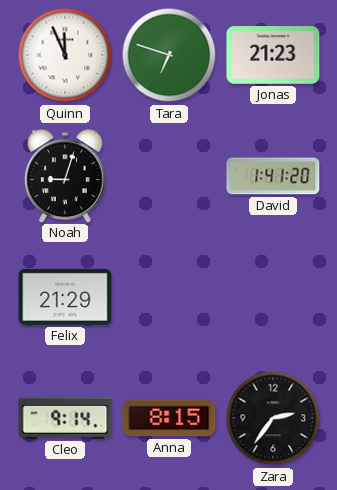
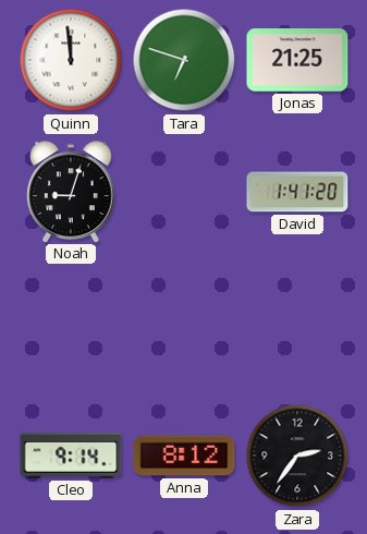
Quinn: 11:56 -> 11:59
Jonas: 21:23 -> 21:25
Felix: 21:29 -> none
Anna: 8:15 -> 8:12
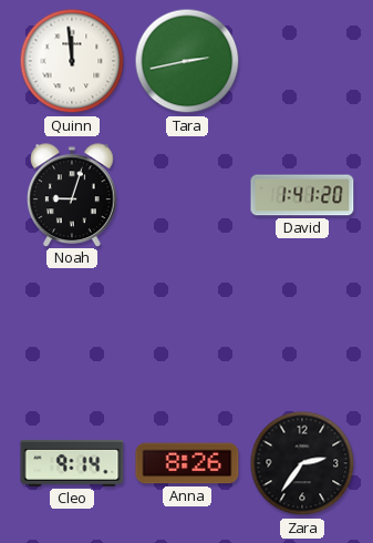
Tara: 6:48 -> 2:43
Jonas: 21:25 -> none
Anna: 8:12 -> 8:26
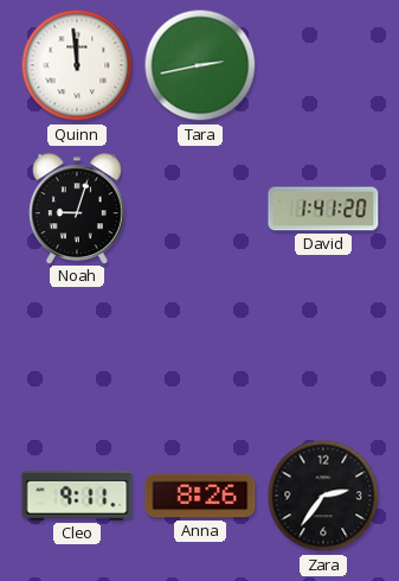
Cleo: 9:14 -> 9:11
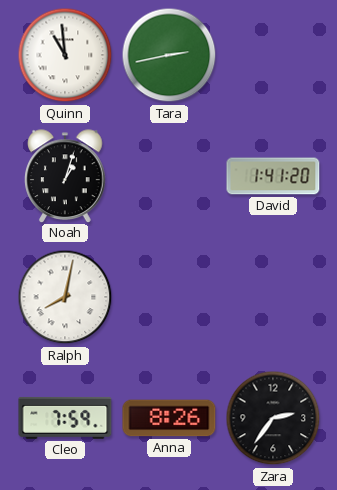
Quinn: 11:59 -> 10:59
Noah: 9:03 -> 1:03
Ralph: none -> 8:02
Cleo: 9:11 -> 7:59
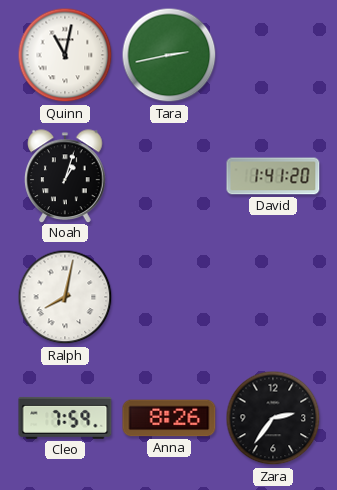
Quinn: 10:59 -> 11:02
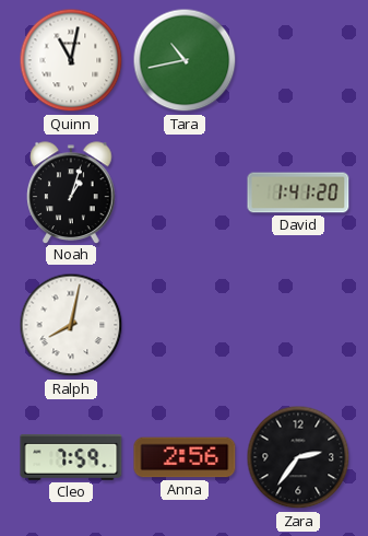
Tara: 2:43 -> 10:43
Anna: 8:26 -> 2:56
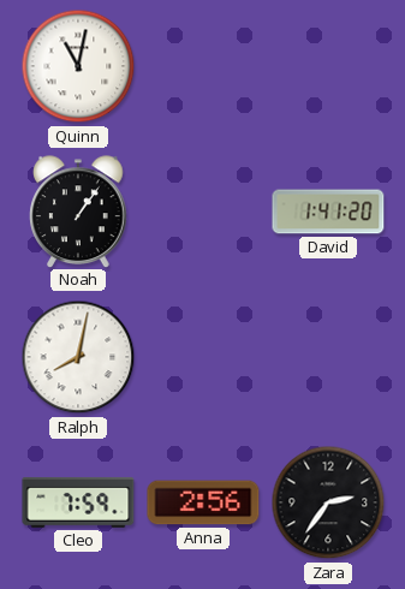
Tara: 10:43 -> none
Noah: 1:03 -> 1:06
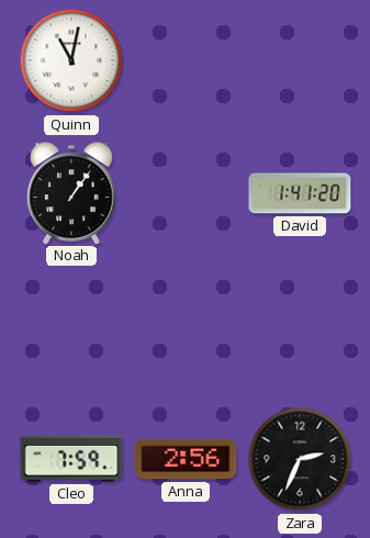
Ralph: 8:02 -> none
Zara: 2:36 -> 2:34
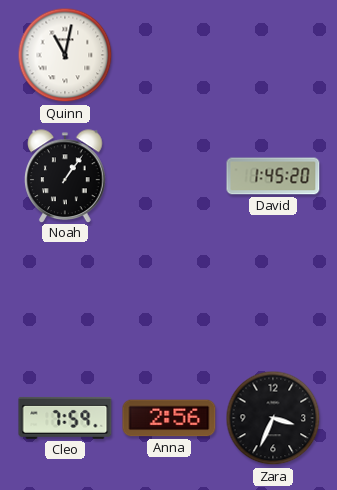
David: 1:41 -> 1:45
Zara: 2:34 -> 3:34
